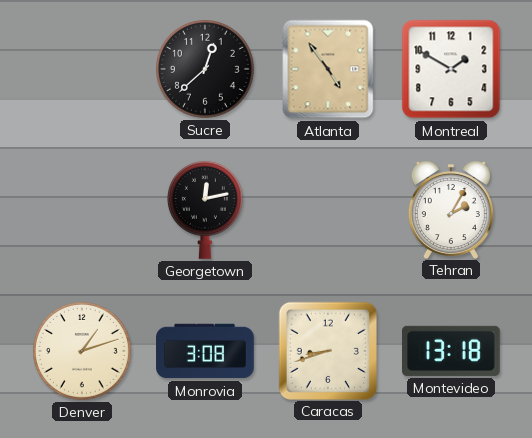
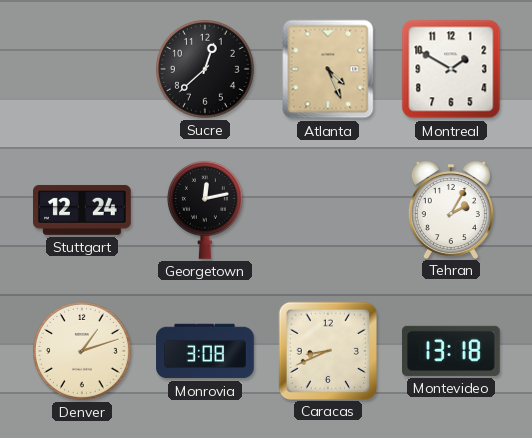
Atlanta: 4:54 -> 4:26
Stuttgart: none -> 12:24
Caracas: 8:42 -> 8:41
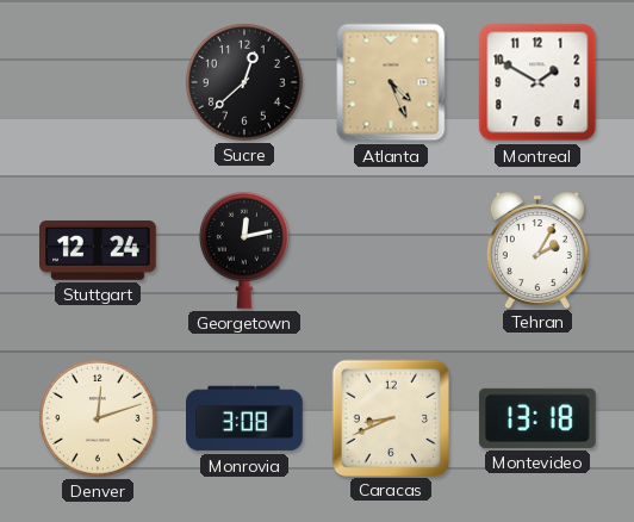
Denver: 1:12 -> 12:12
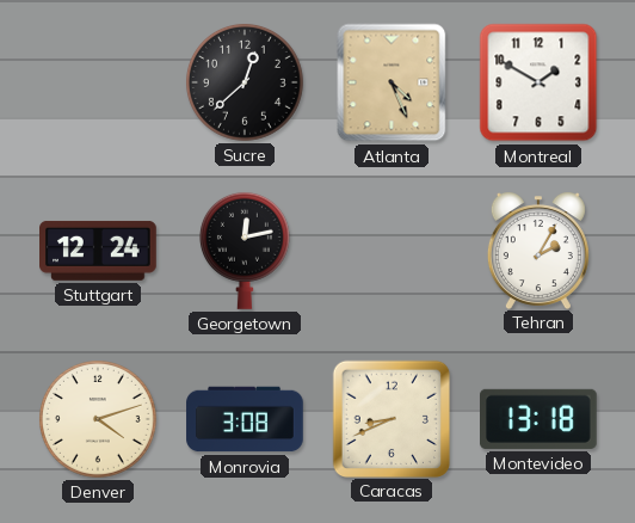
Denver: 12:12 -> 4:12
